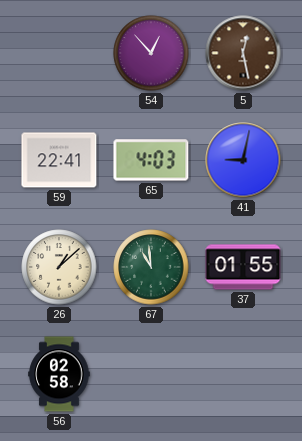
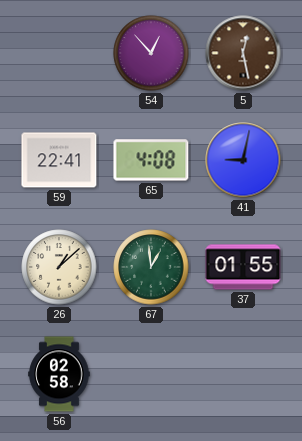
65: 4:03 -> 4:08
67: 10:59 -> 12:59
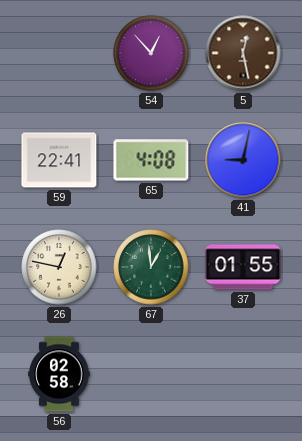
26: 1:08 -> 12:47
